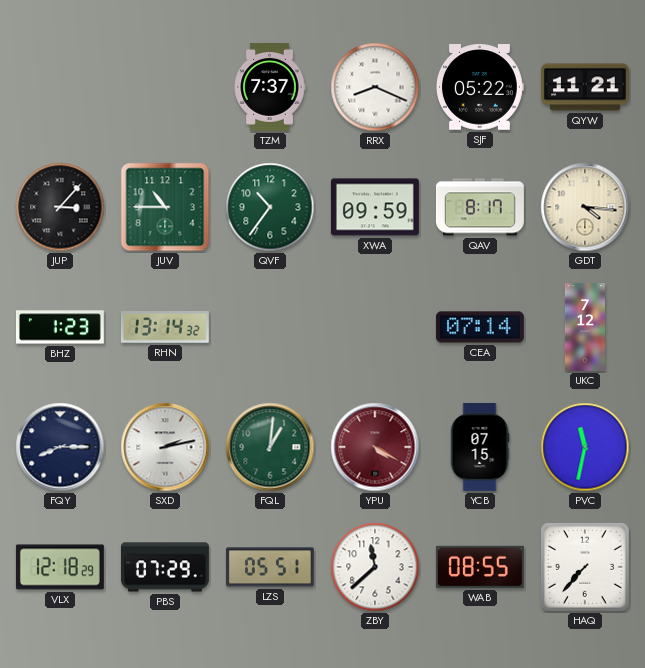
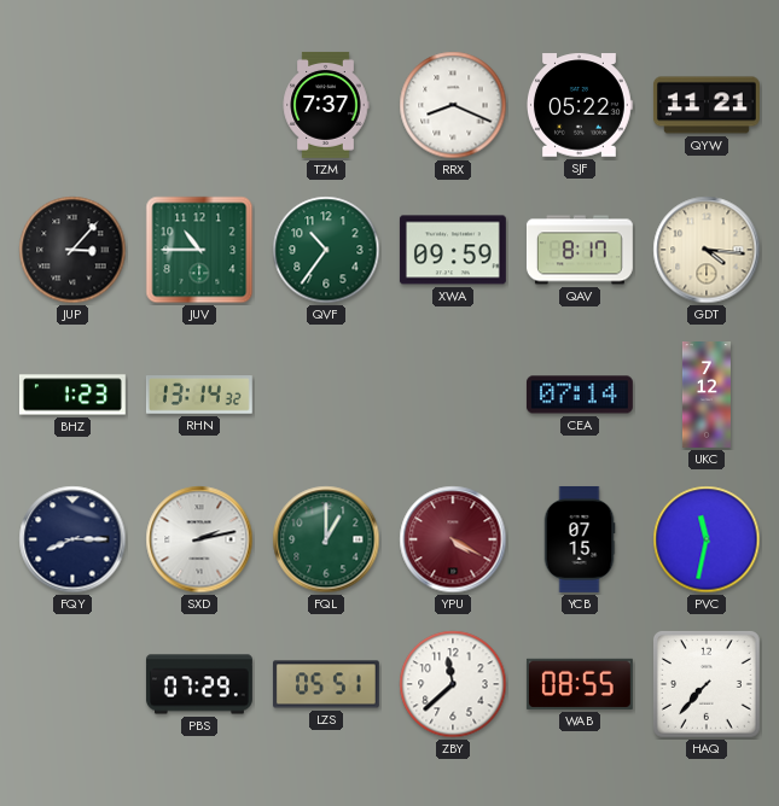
FQL: 1:01 -> 1:00
VLX: 12:18 -> none
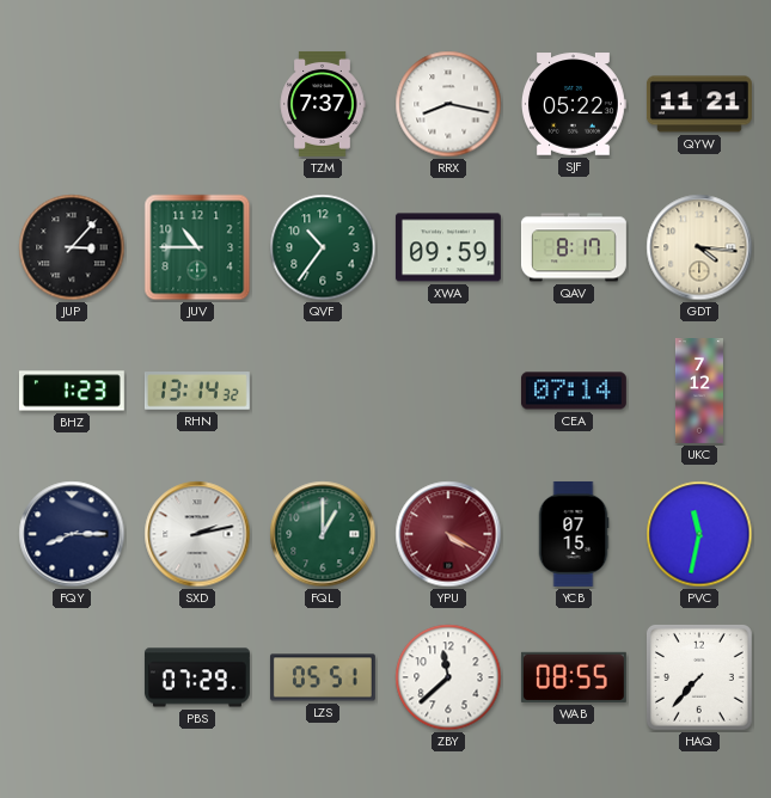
RRX: 8:19 -> 8:17
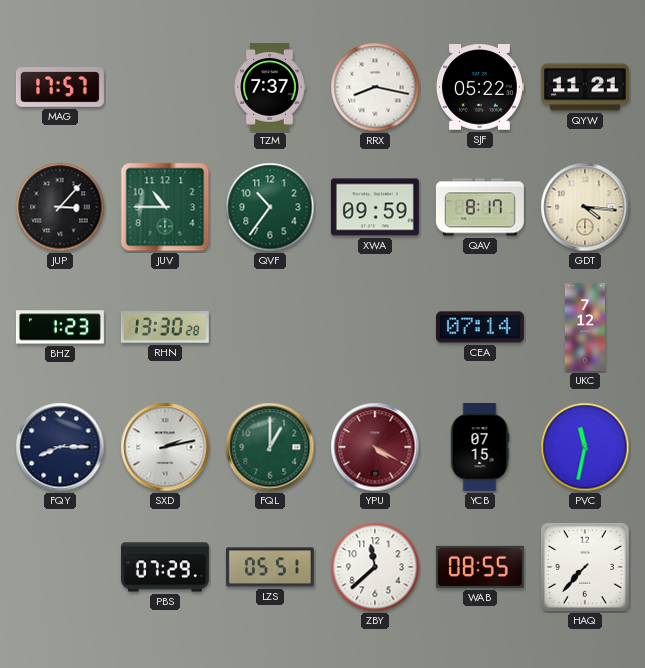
MAG: none -> 17:57
RHN: 13:14 -> 13:30
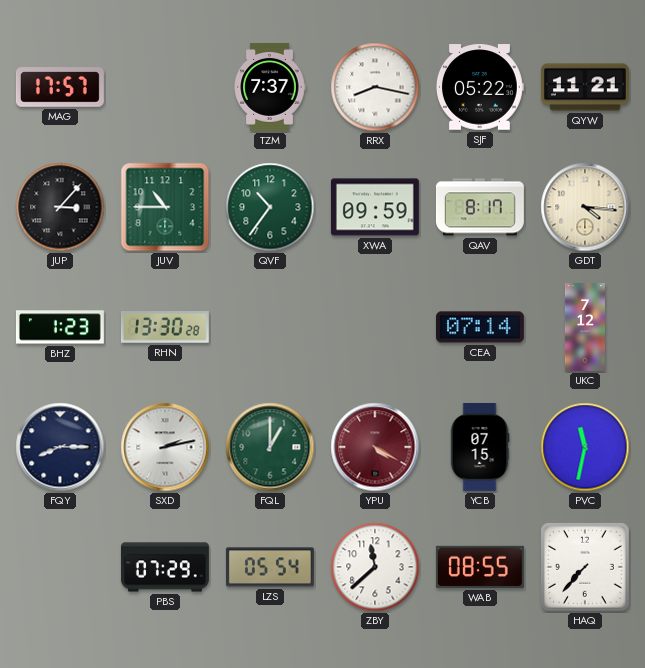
LZS: 05:51 -> 05:54
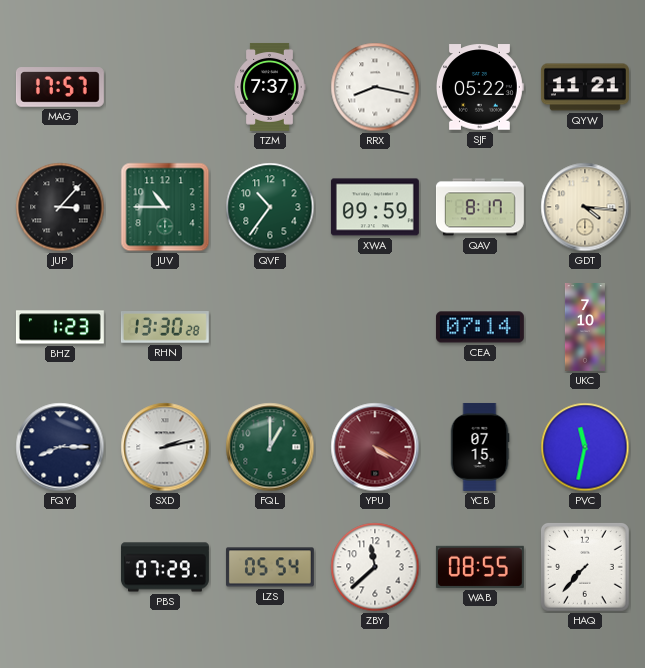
UKC: 7:12 -> 7:10
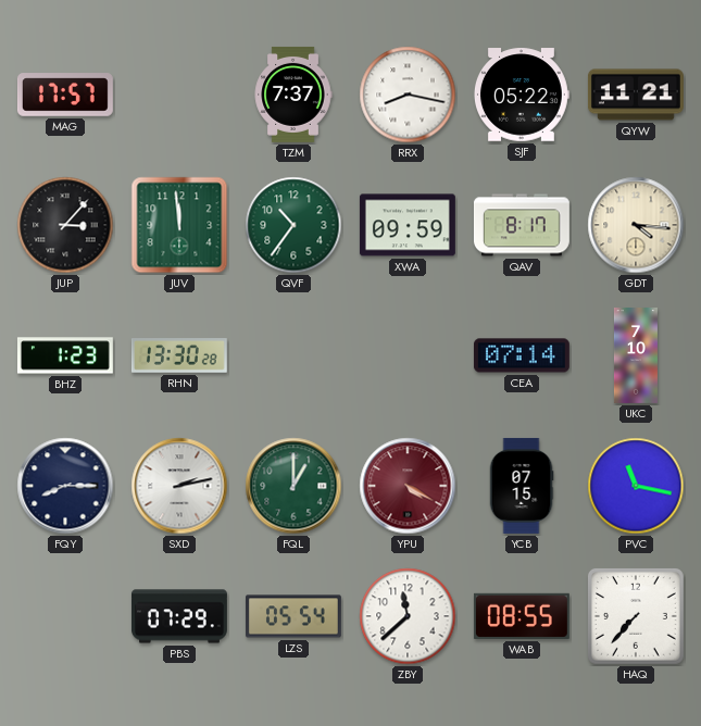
JUV: 10:45 -> 11:59
PVC: 11:32 -> 11:17
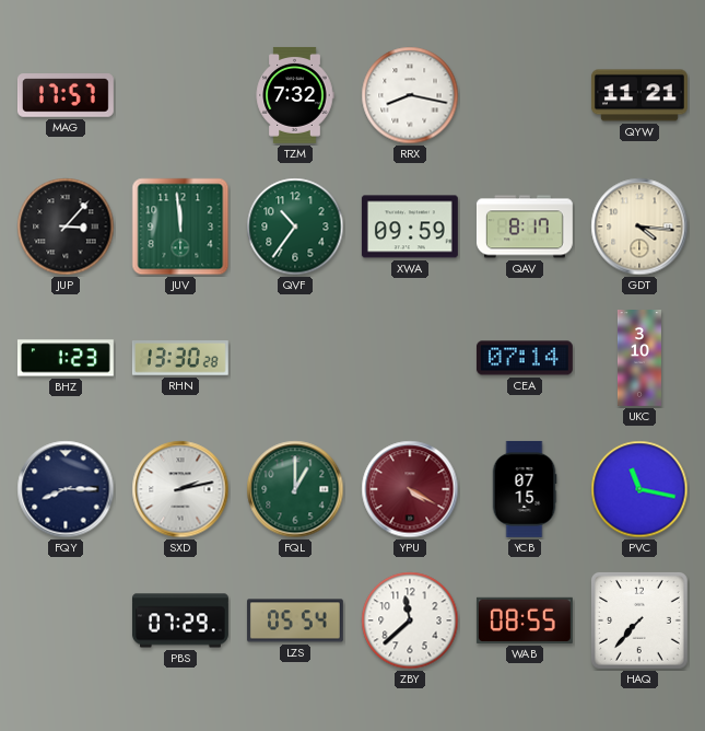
TZM: 7:37 -> 7:32
SJF: 05:22 -> none
UKC: 7:10 -> 3:10
